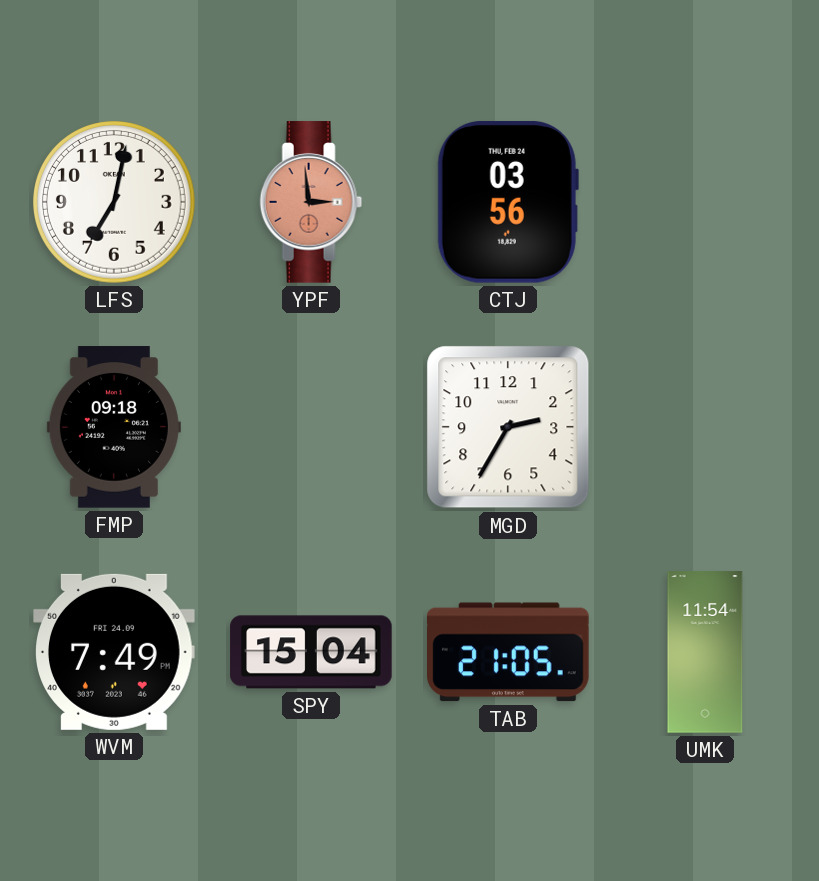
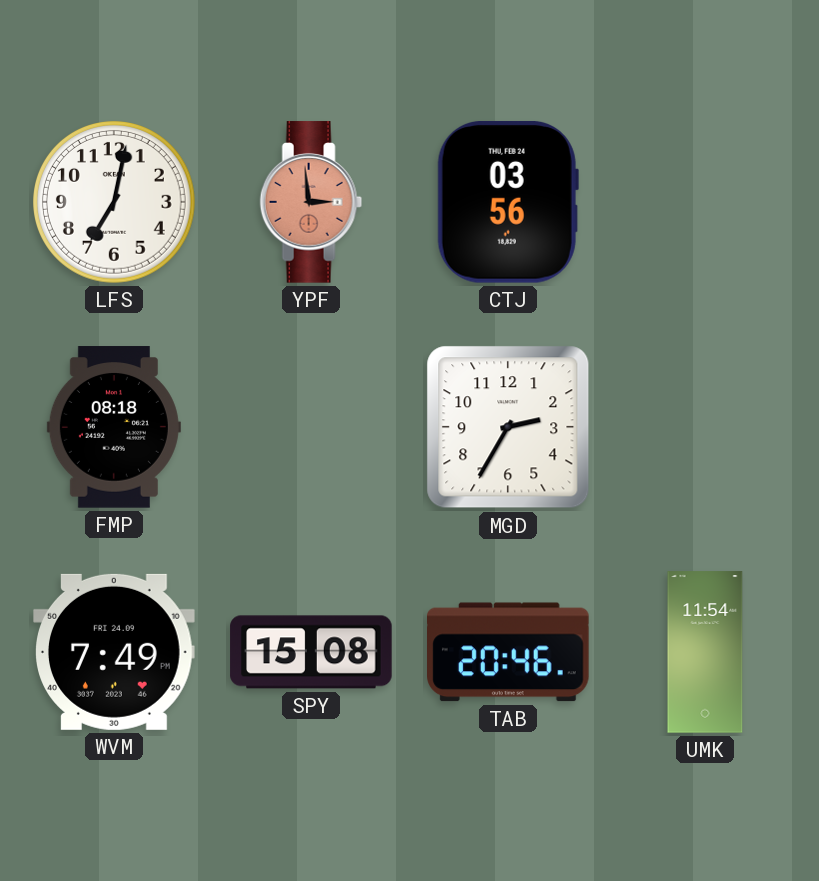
FMP: 09:18 -> 08:18
SPY: 15:04 -> 15:08
TAB: 21:05 -> 20:46
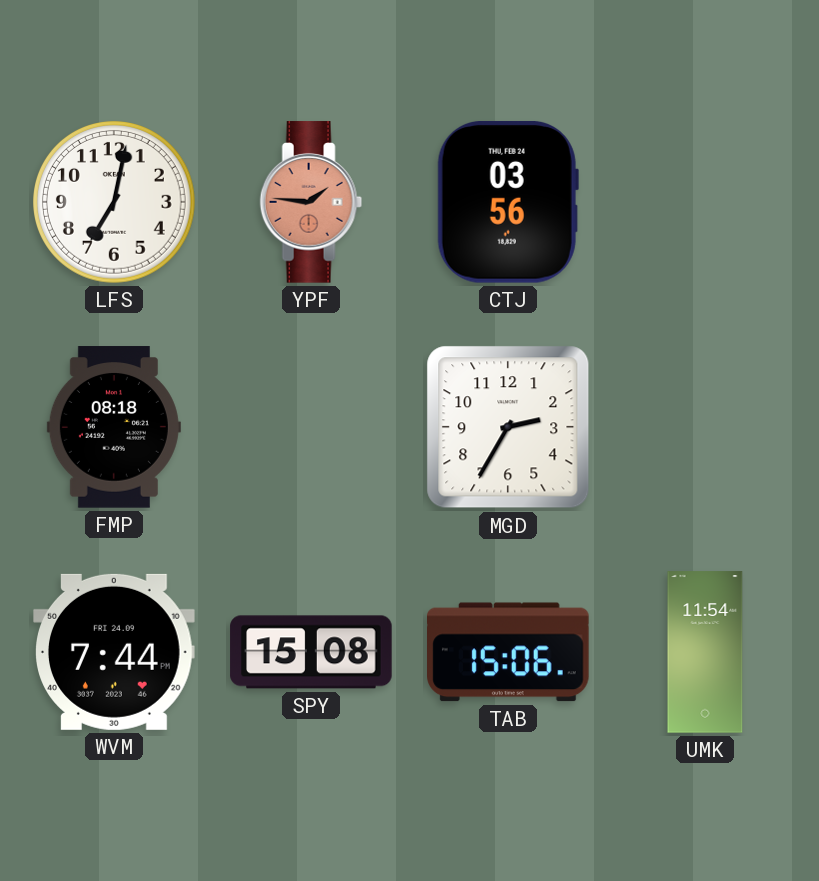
YPF: 2:59 -> 1:46
WVM: 7:49 -> 7:44
TAB: 20:46 -> 15:06
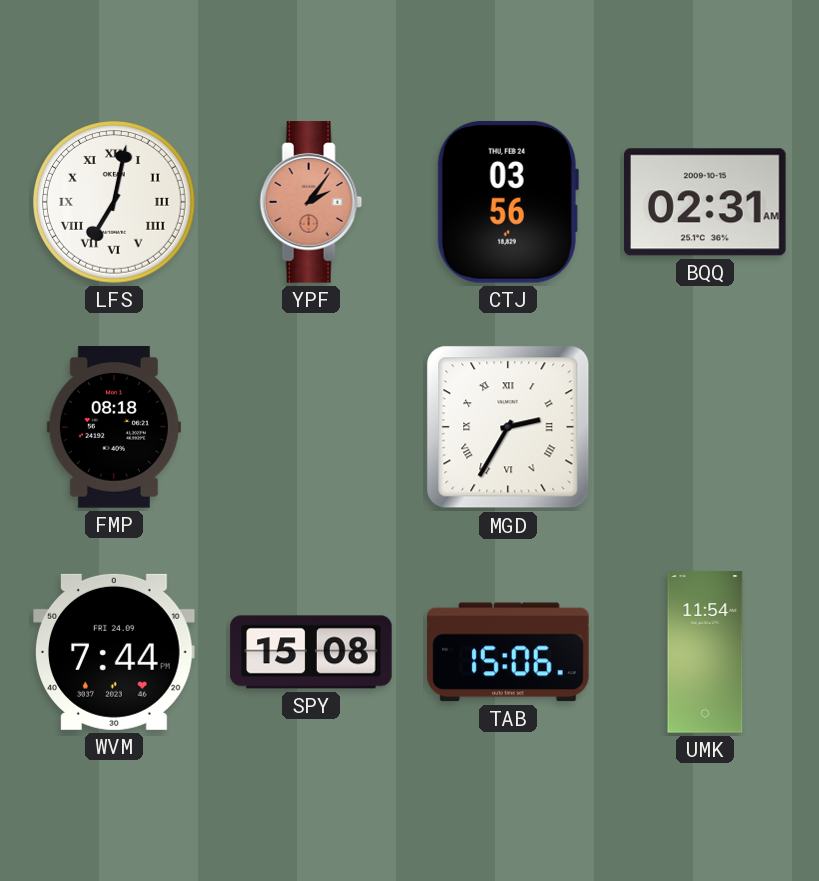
LFS numerals: Arabic -> Roman
YPF: 1:46 -> 2:06
BQQ: none -> 02:31
MGD numerals: Arabic -> Roman
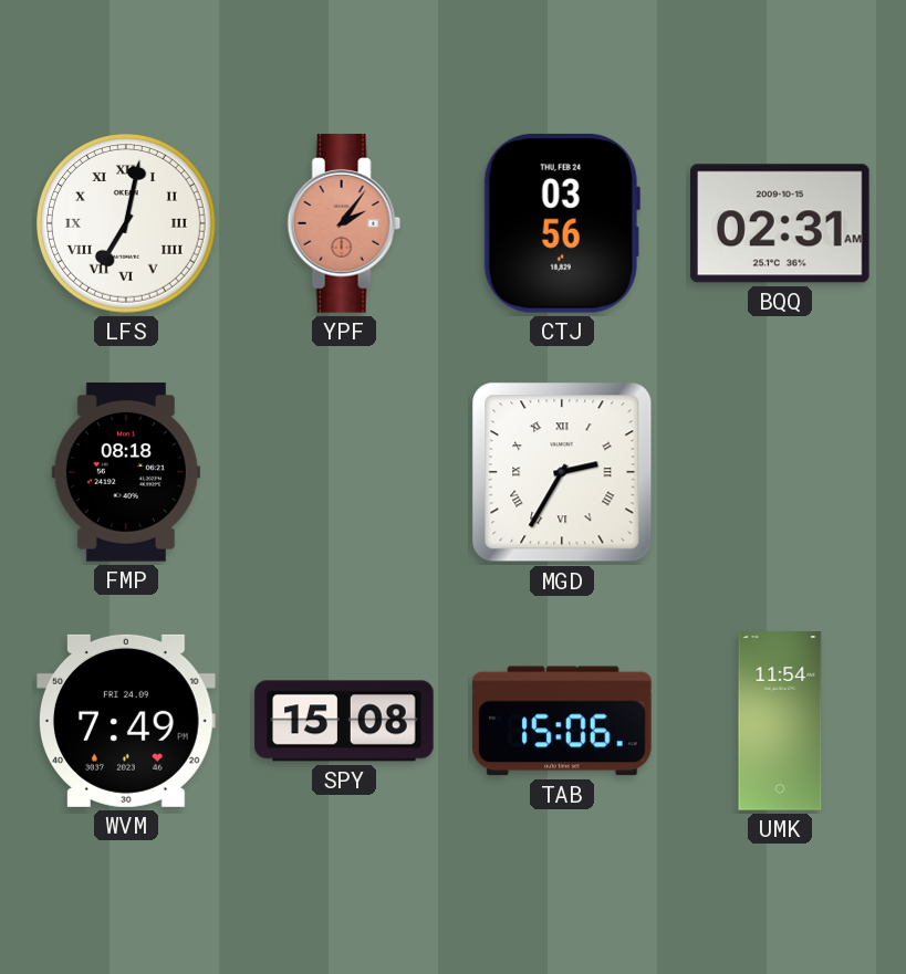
WVM: 7:44 -> 7:49
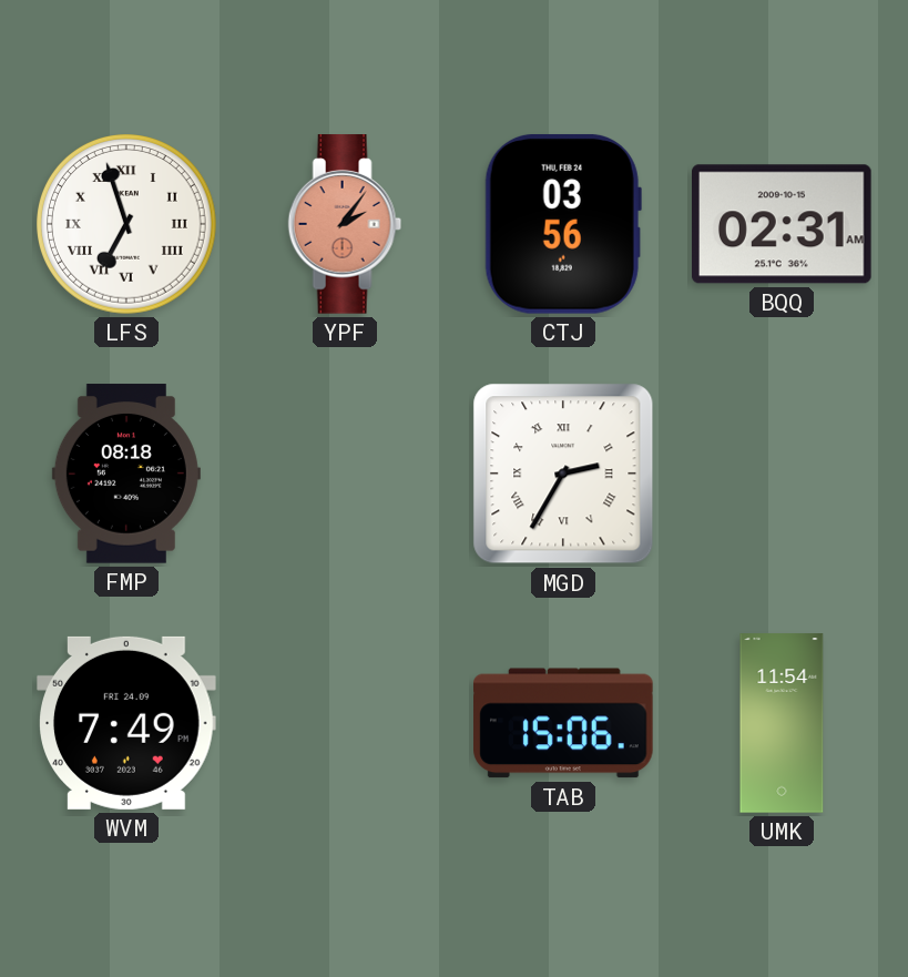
LFS: 7:02 -> 6:57
SPY: 15:08 -> none
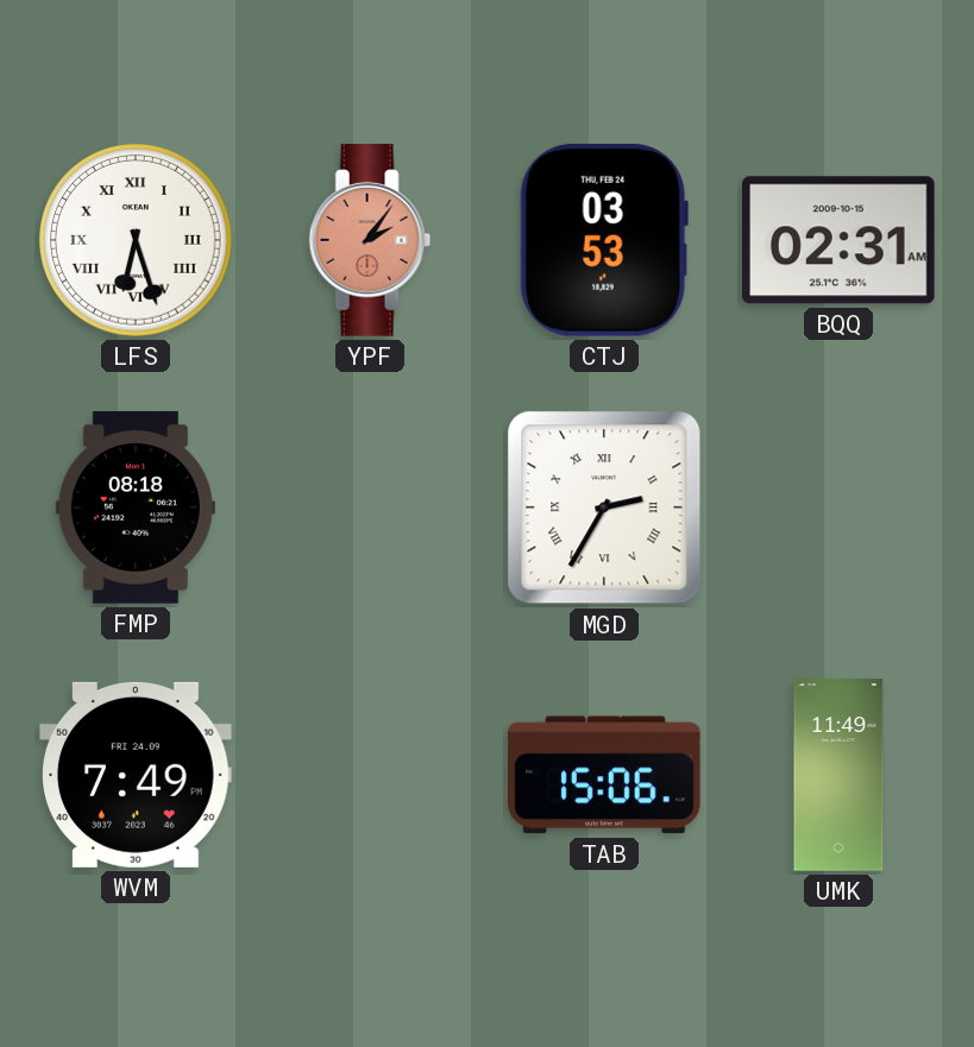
LFS: 6:57 -> 6:27
CTJ: 03:56 -> 03:53
UMK: 11:54 -> 11:49
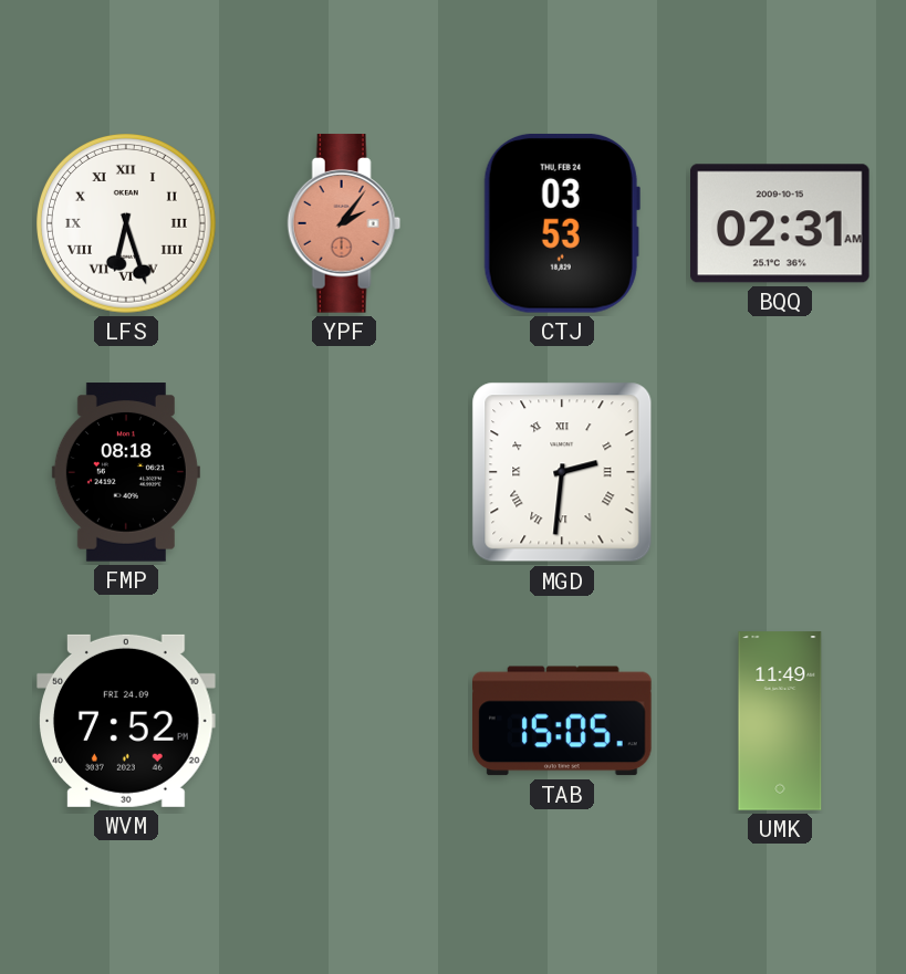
MGD: 2:35 -> 2:31
WVM: 7:49 -> 7:52
TAB: 15:06 -> 15:05
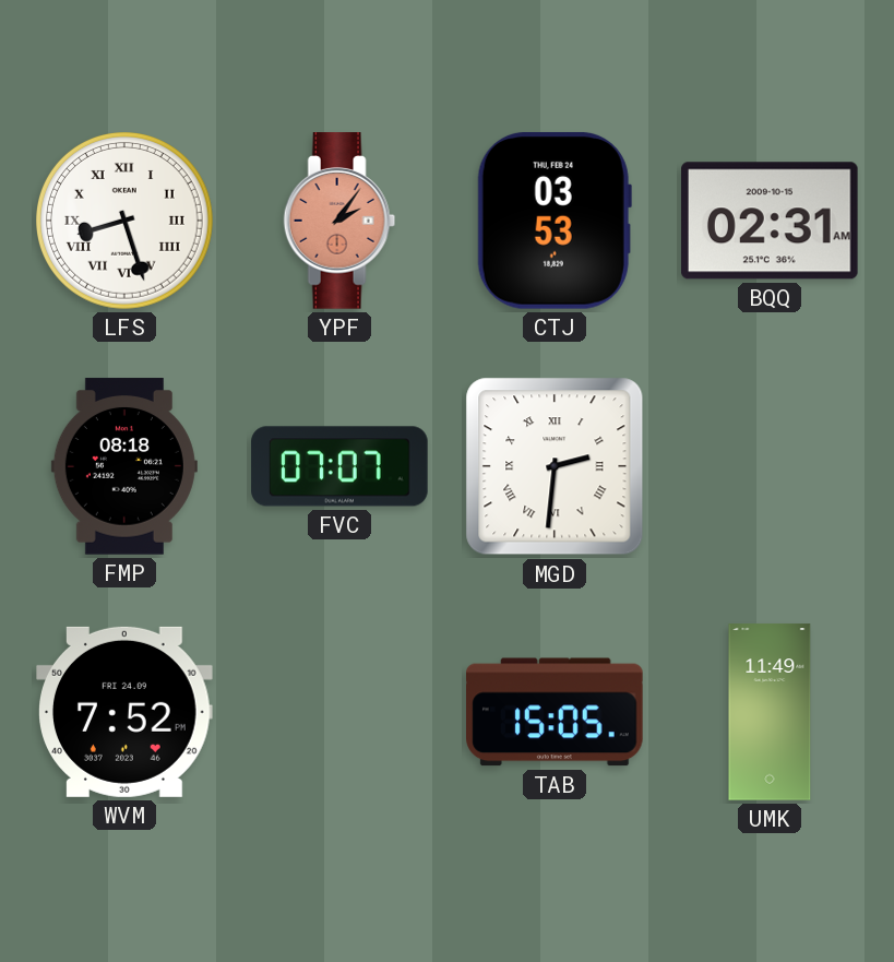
LFS: 6:27 -> 8:27
FVC: none -> 07:07
